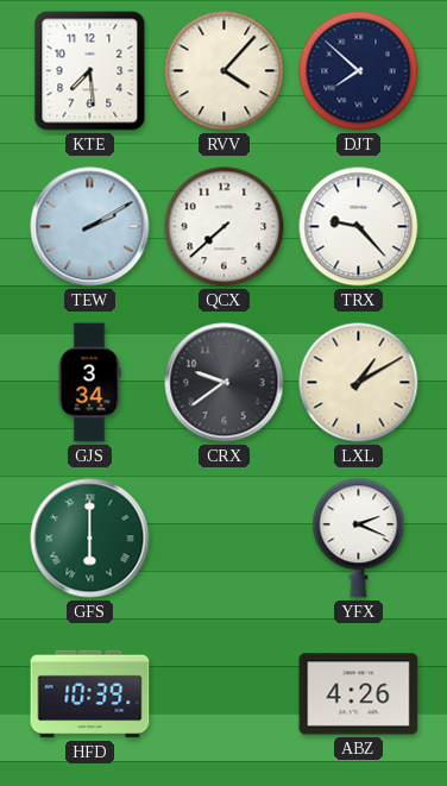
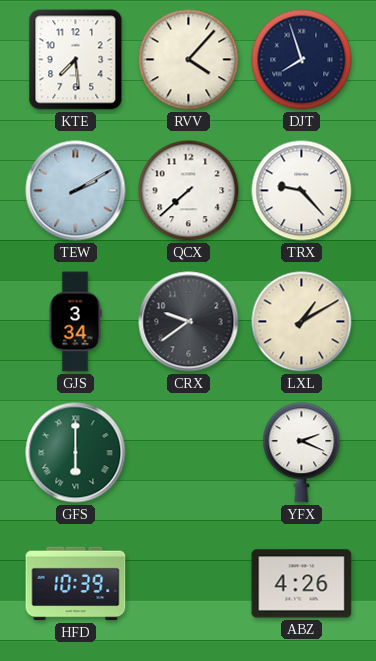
DJT: 7:52 -> 7:57
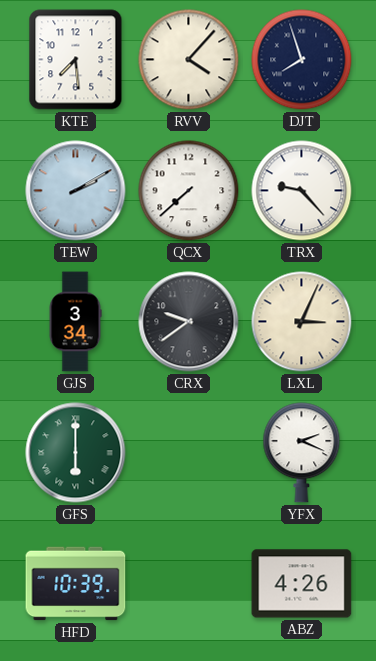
LXL: 1:10 -> 3:04
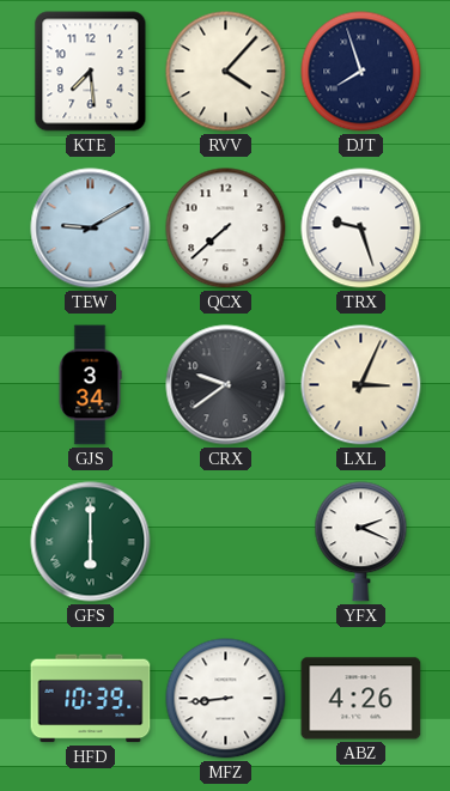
TEW: 2:10 -> 9:10
TRX: 9:23 -> 9:27
MFZ: none -> 8:44
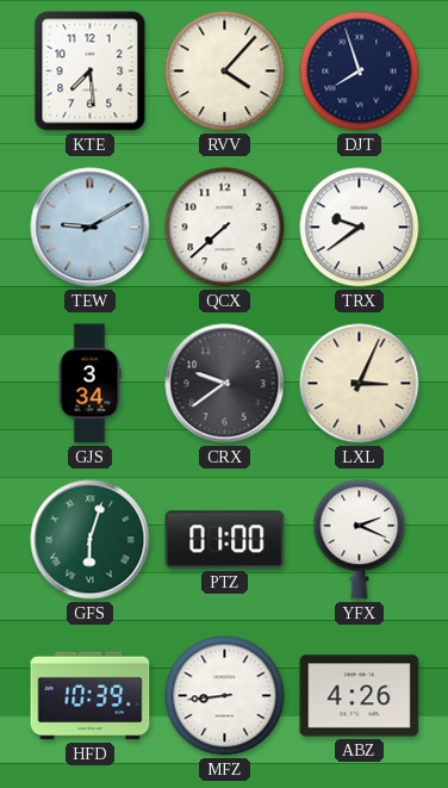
TRX: 9:27 -> 9:39
GFS: 6:00 -> 6:03
PTZ: none -> 01:00
